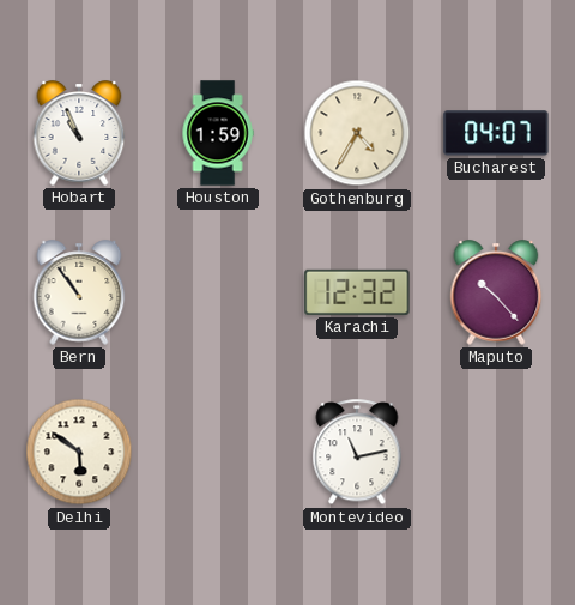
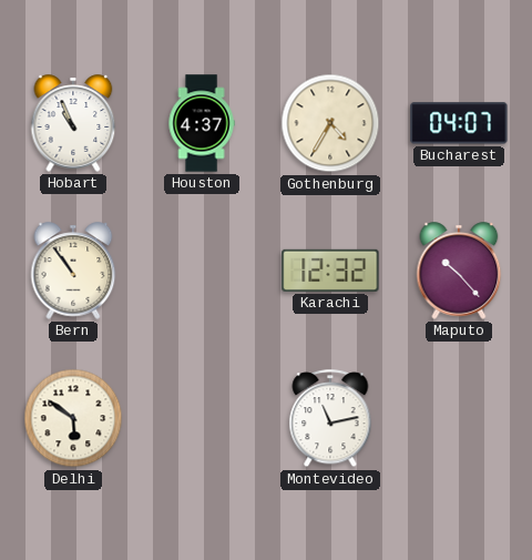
Houston: 1:59 -> 4:37
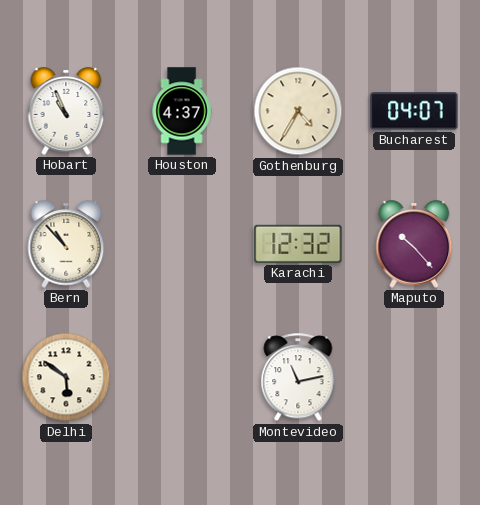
Bern: 10:54 -> 10:53
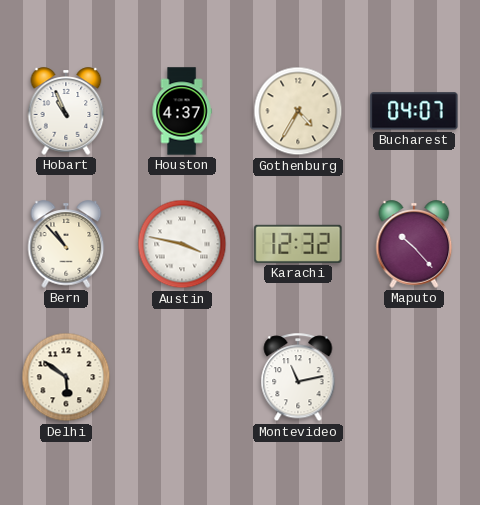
Austin: none -> 3:47
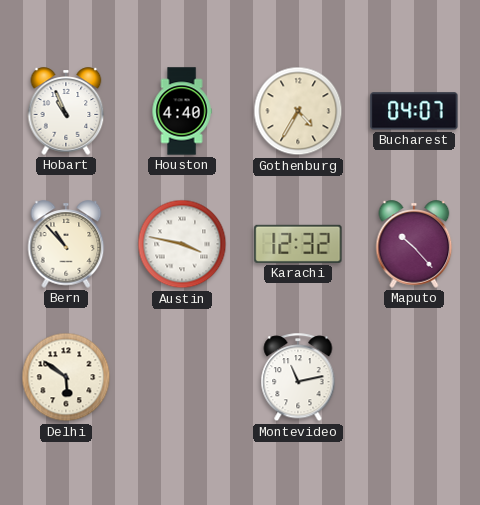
Houston: 4:37 -> 4:40
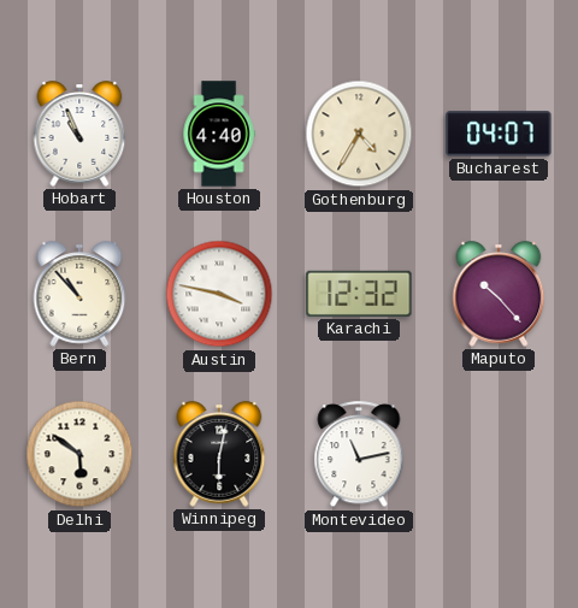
Winnipeg: none -> 6:02
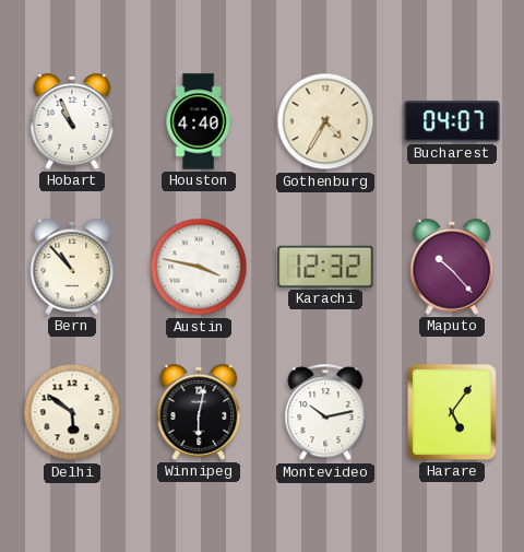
Montevideo: 11:13 -> 10:13
Harare: none -> 5:06
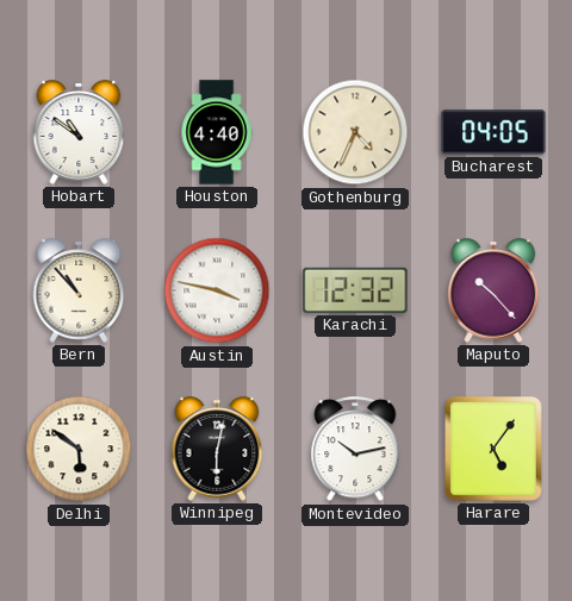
Hobart: 10:56 -> 10:51
Gothenburg: 4:35 -> 4:34
Bucharest: 04:07 -> 04:05
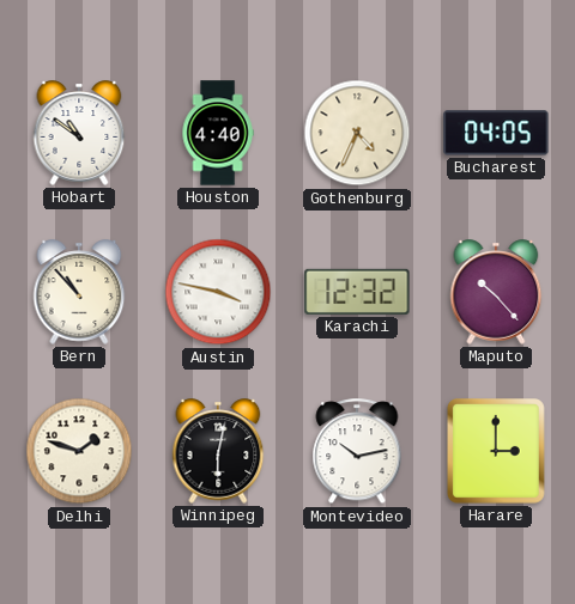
Delhi: 5:51 -> 1:48
Harare: 5:06 -> 3:00
